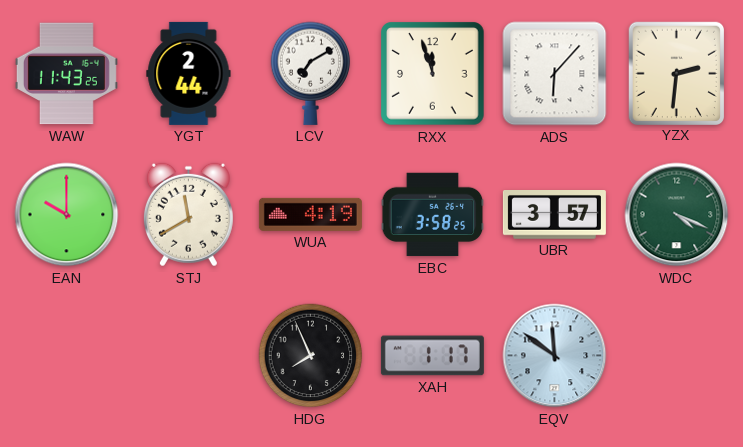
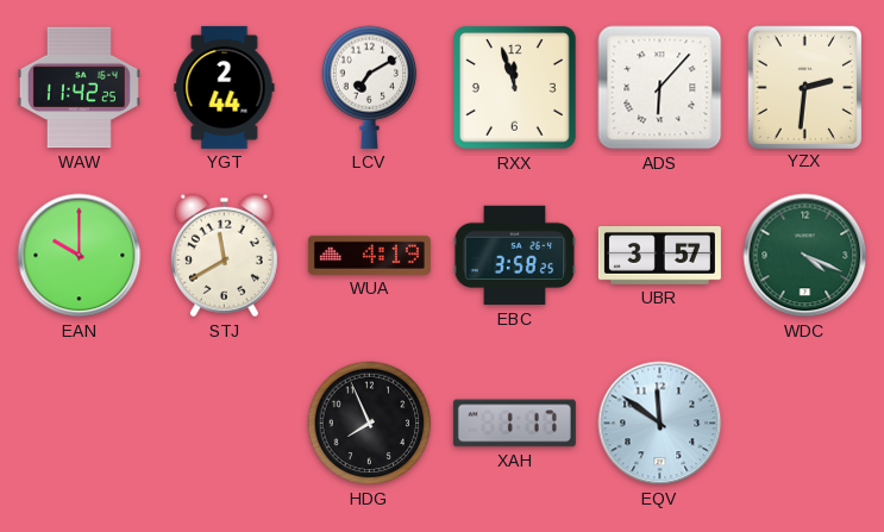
WAW: 11:43 -> 11:42
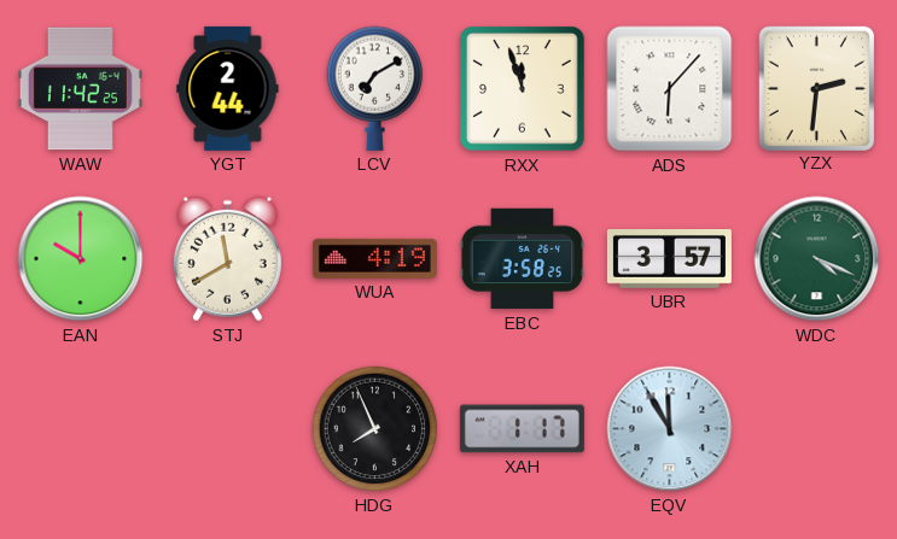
EQV: 11:51 -> 11:55
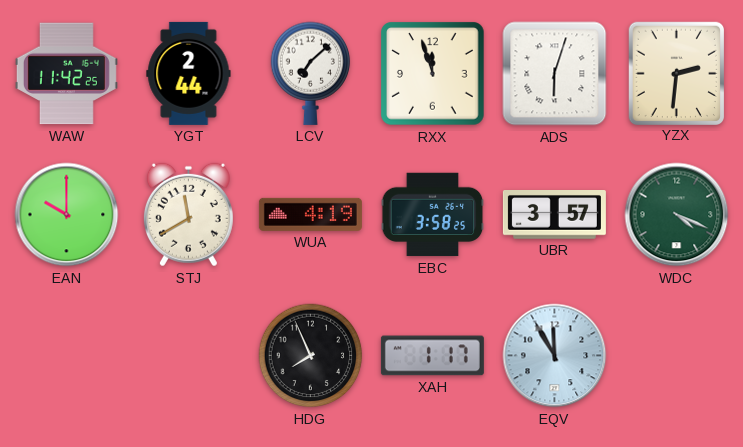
LCV: 7:10 -> 7:08
ADS: 6:07 -> 6:03
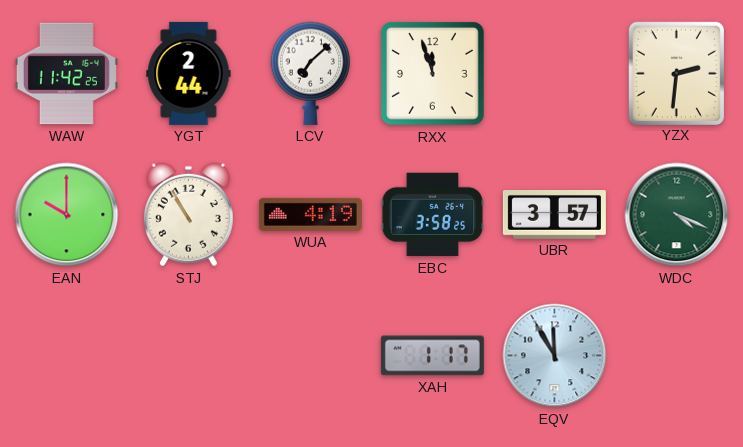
ADS: 6:03 -> none
STJ: 11:40 -> 10:55
HDG: 7:56 -> none
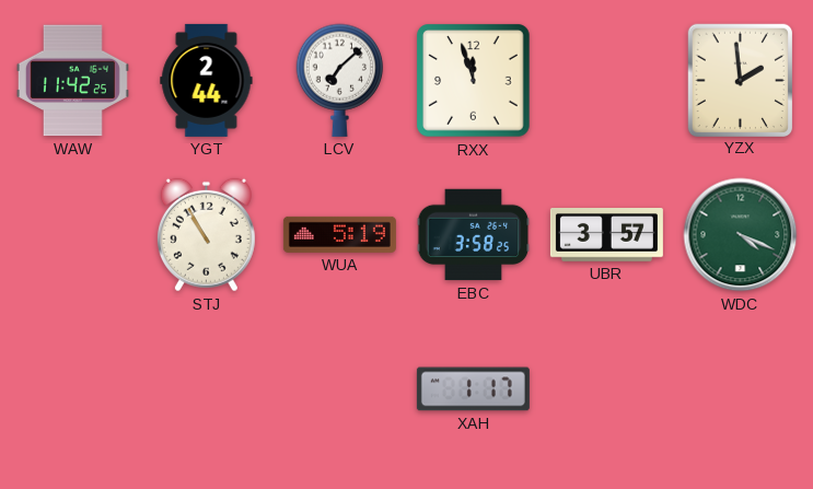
YZX: 2:31 -> 1:59
EAN: 10:00 -> none
WUA: 4:19 -> 5:19
EQV: 11:55 -> none
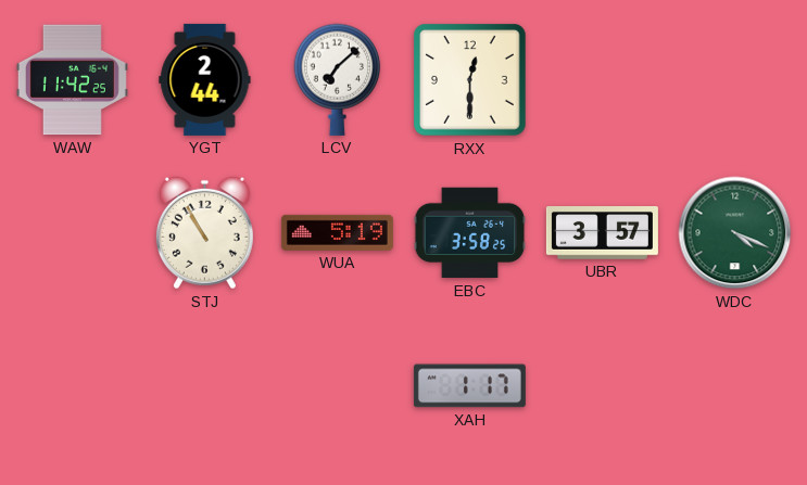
RXX: 11:57 -> 12:30
YZX: 1:59 -> none
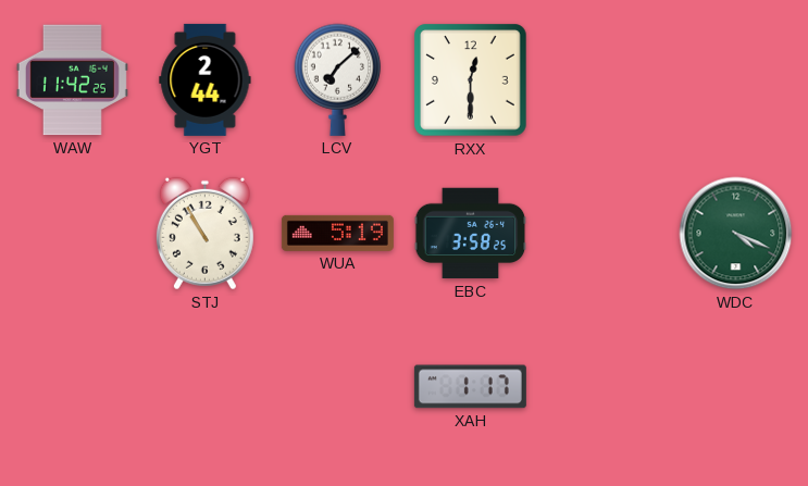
UBR: 3:57 -> none
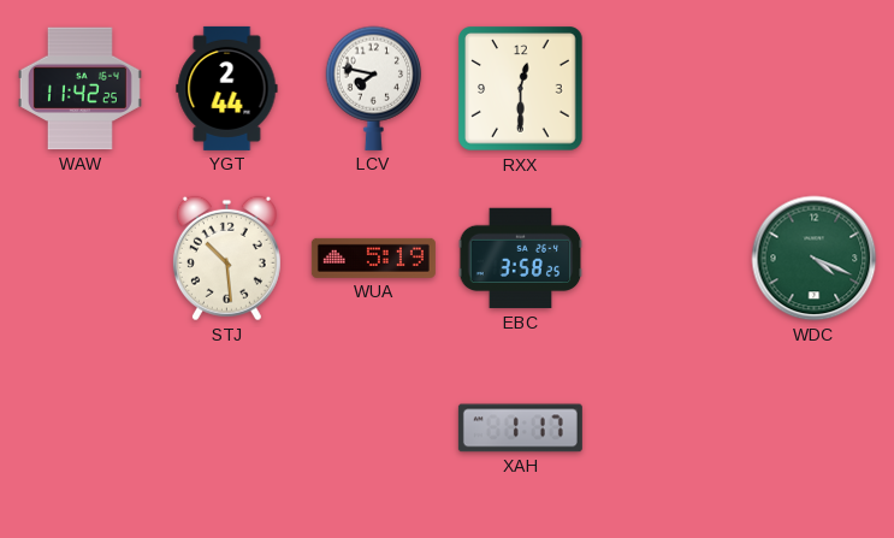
LCV: 7:08 -> 7:47
STJ: 10:55 -> 10:29
